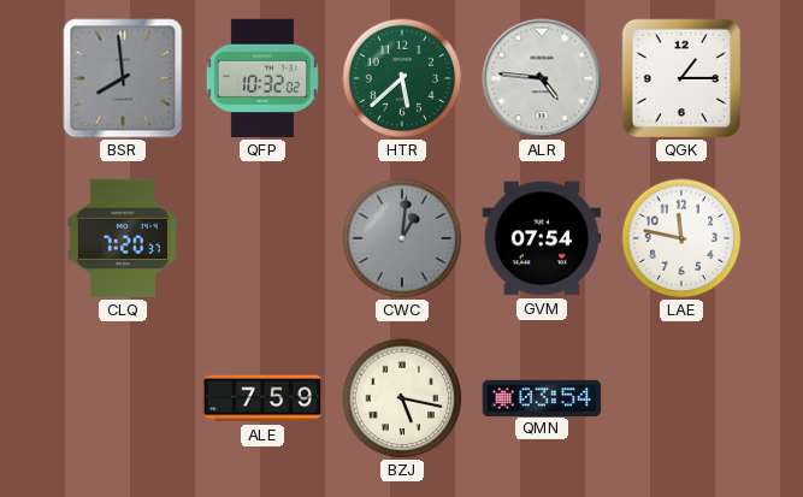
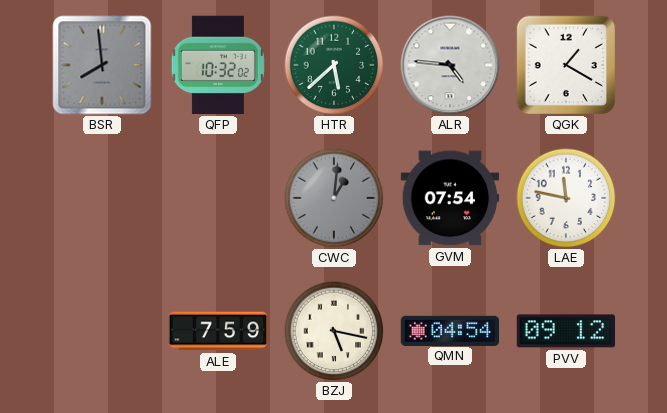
QGK: 1:15 -> 1:20
CLQ: 7:20 -> none
QMN: 03:54 -> 04:54
PVV: none -> 09:12
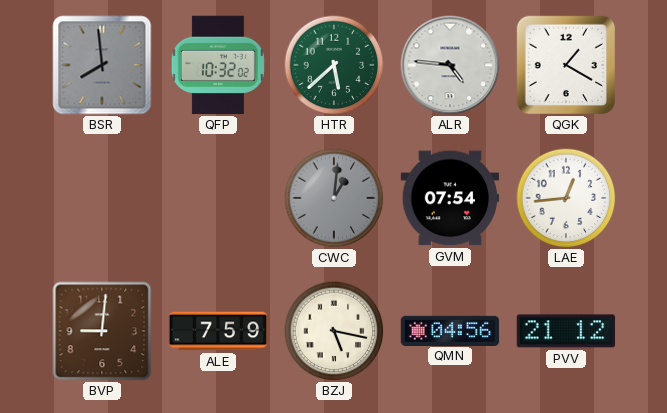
LAE: 11:47 -> 12:44
BVP: none -> 9:01
QMN: 04:54 -> 04:56
PVV: 09:12 -> 21:12
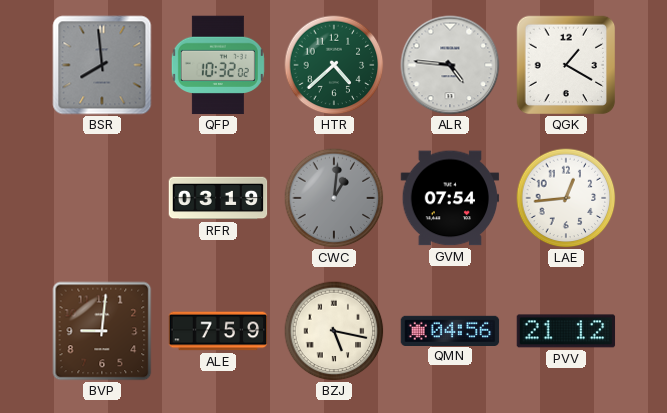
HTR: 5:38 -> 4:38
RFR: none -> 03:19
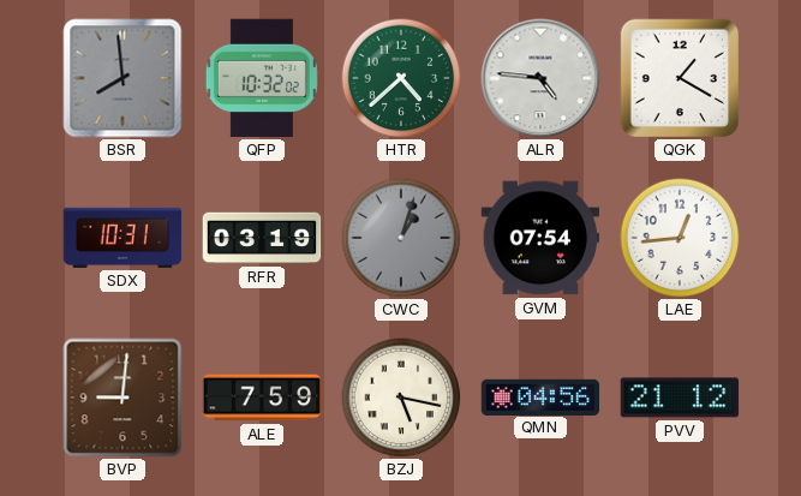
SDX: none -> 10:31
CWC: 1:01 -> 1:03
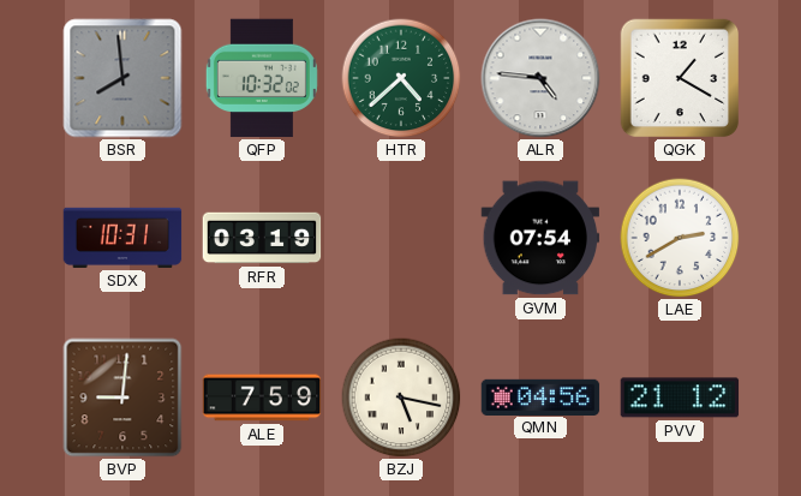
CWC: 1:03 -> none
LAE: 12:44 -> 2:40
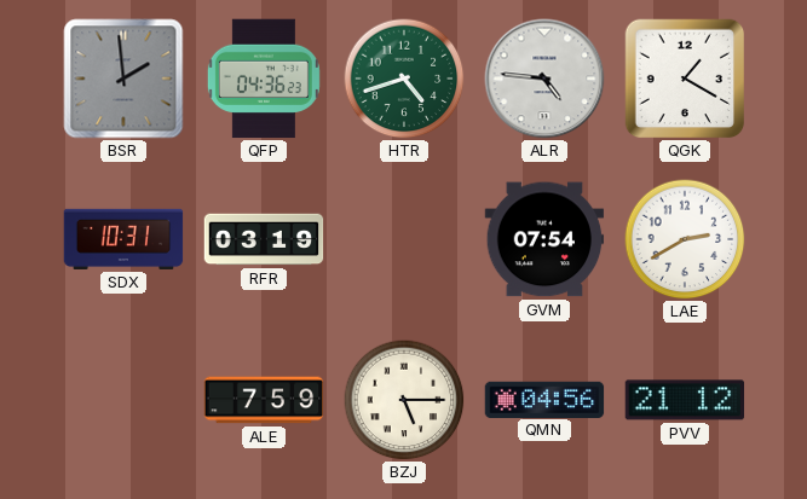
BSR: 7:59 -> 1:59
QFP: 10:32 -> 04:36
HTR: 4:38 -> 4:42
BVP: 9:01 -> none
BZJ: 5:17 -> 5:15
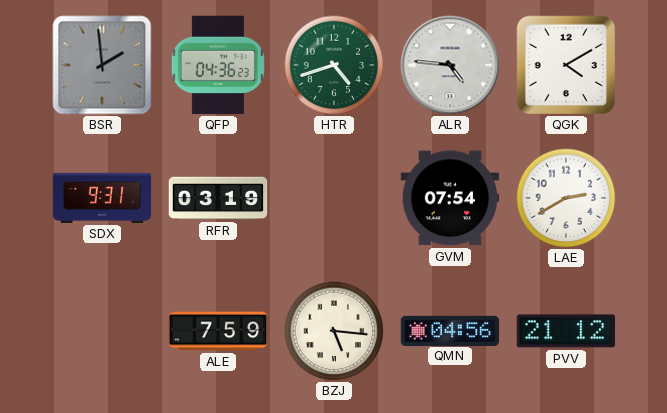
QGK: 1:20 -> 4:10
SDX: 10:31 -> 9:31
BZJ: 5:15 -> 5:16
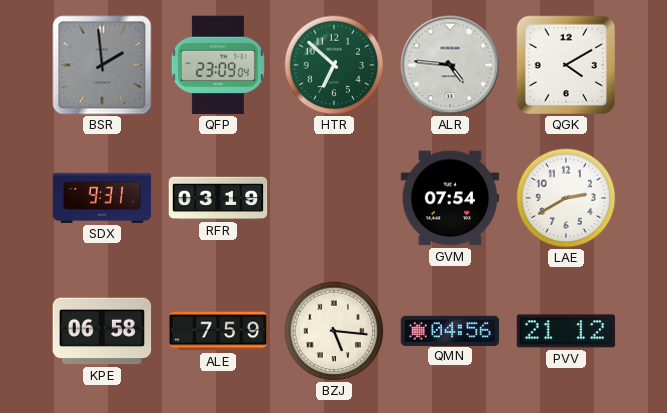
QFP: 04:36 -> 23:09
HTR: 4:42 -> 6:52
KPE: none -> 06:58
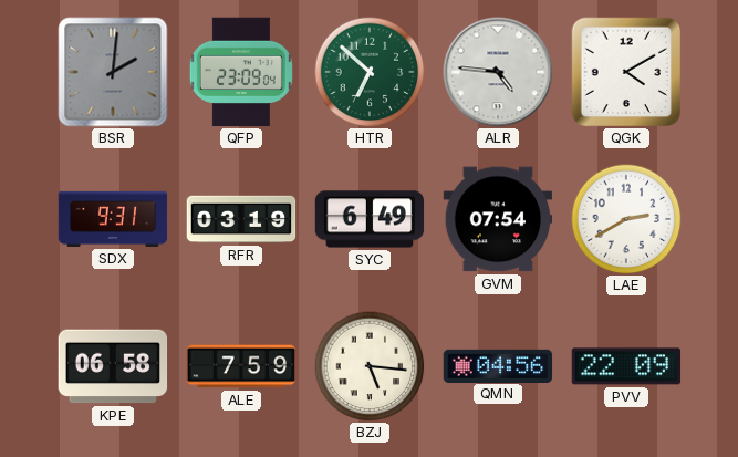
BSR: 1:59 -> 2:01
SYC: none -> 6:49
PVV: 21:12 -> 22:09
